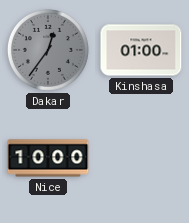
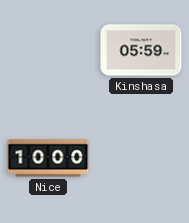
Dakar: 12:36 -> none
Kinshasa: 01:00 -> 05:59
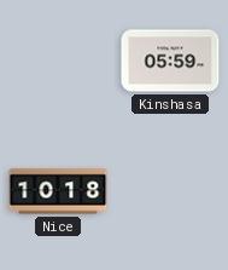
Nice: 10:00 -> 10:18
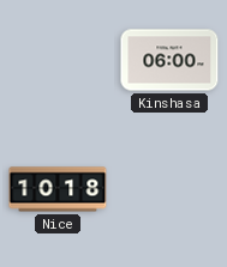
Kinshasa: 05:59 -> 06:00
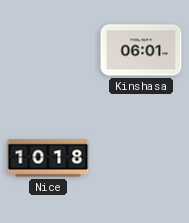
Kinshasa: 06:00 -> 06:01
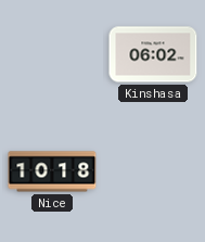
Kinshasa: 06:01 -> 06:02
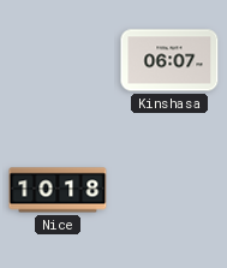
Kinshasa: 06:02 -> 06:07
